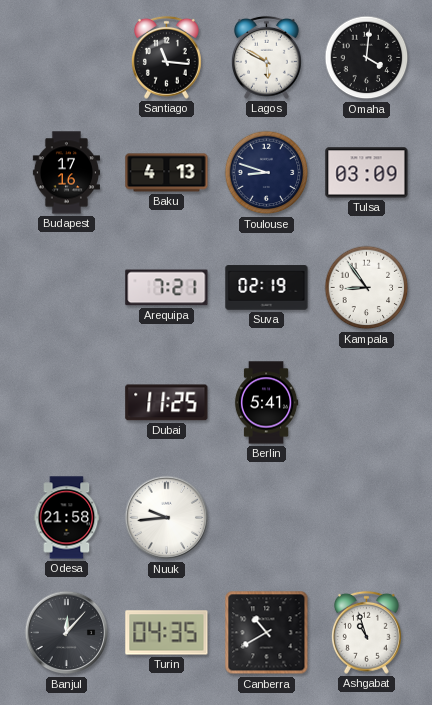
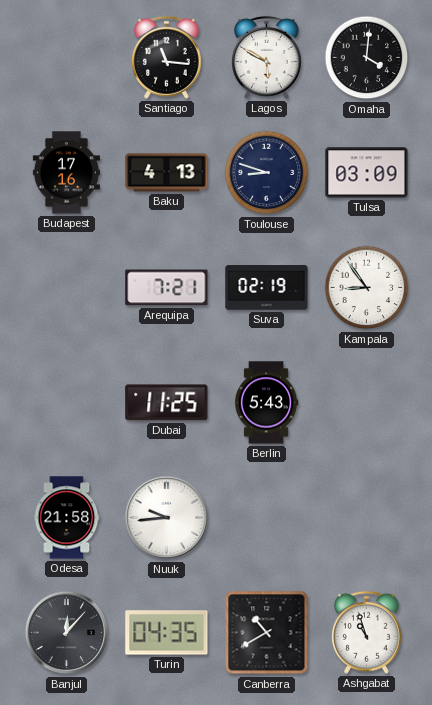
Berlin: 5:41 -> 5:43
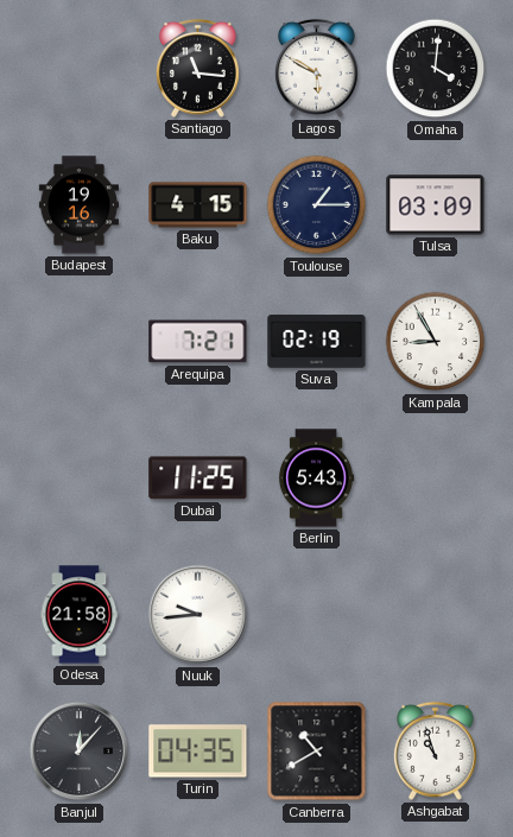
Budapest: 17:16 -> 19:16
Baku: 4:13 -> 4:15
Toulouse: 8:48 -> 1:15
Kampala: 8:54 -> 8:55
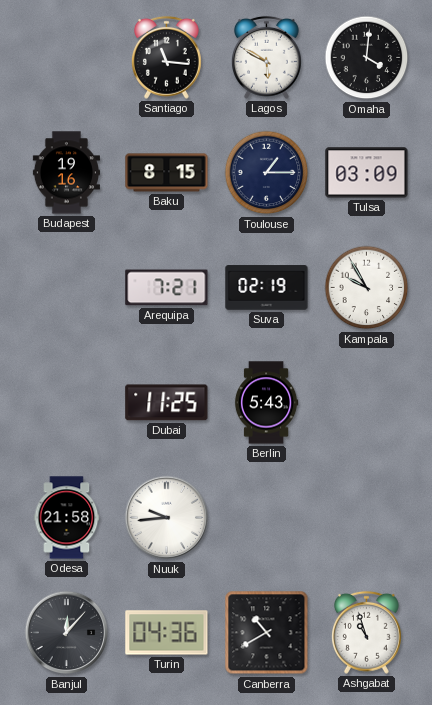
Baku: 4:15 -> 8:15
Kampala: 8:55 -> 9:55
Turin: 04:35 -> 04:36
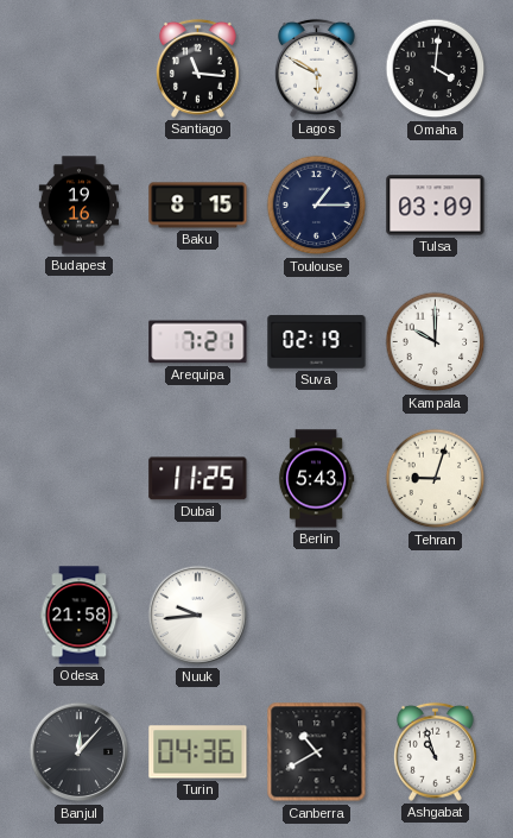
Kampala: 9:55 -> 10:00
Tehran: none -> 9:03
